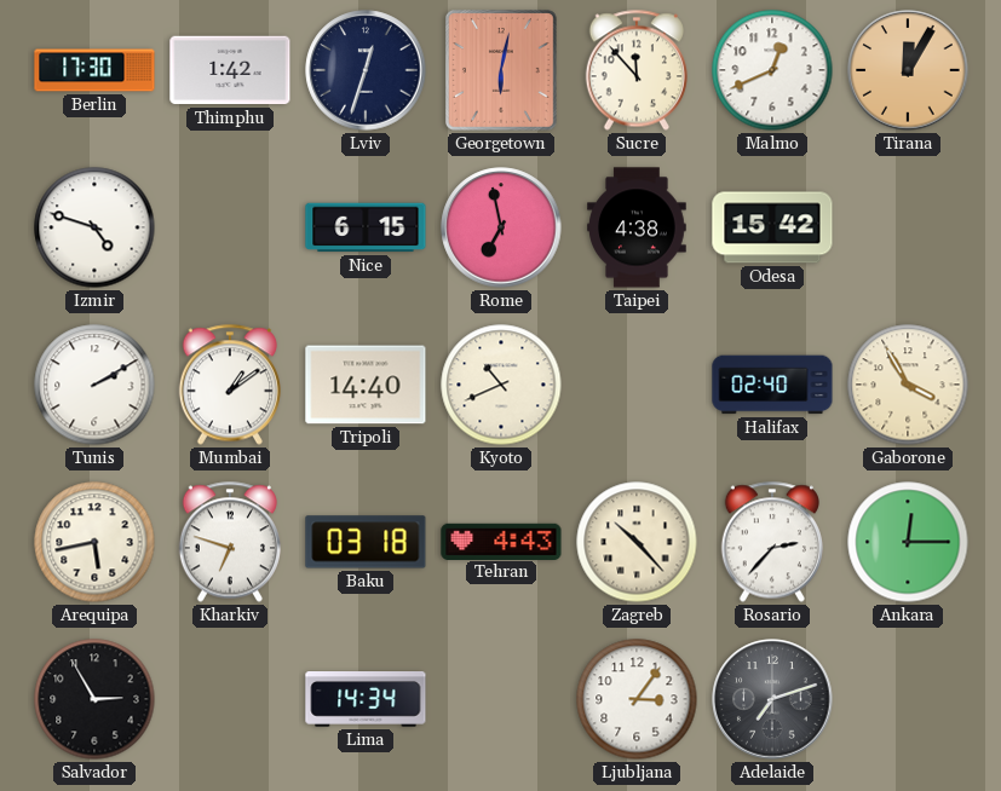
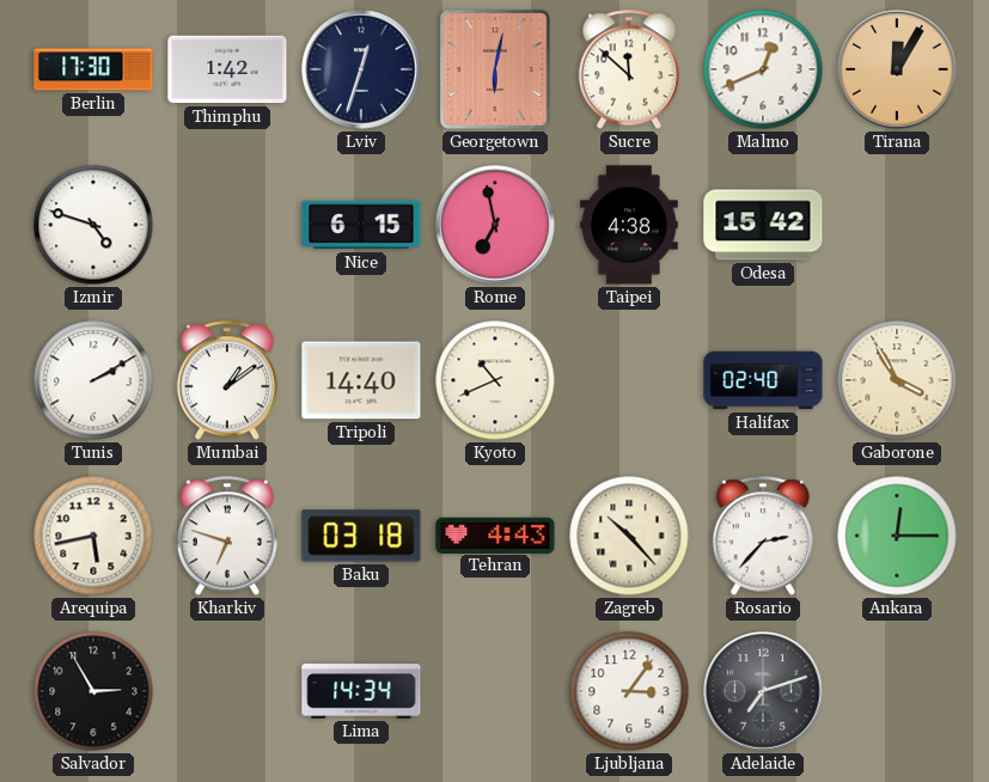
Sucre: 11:53 -> 11:52
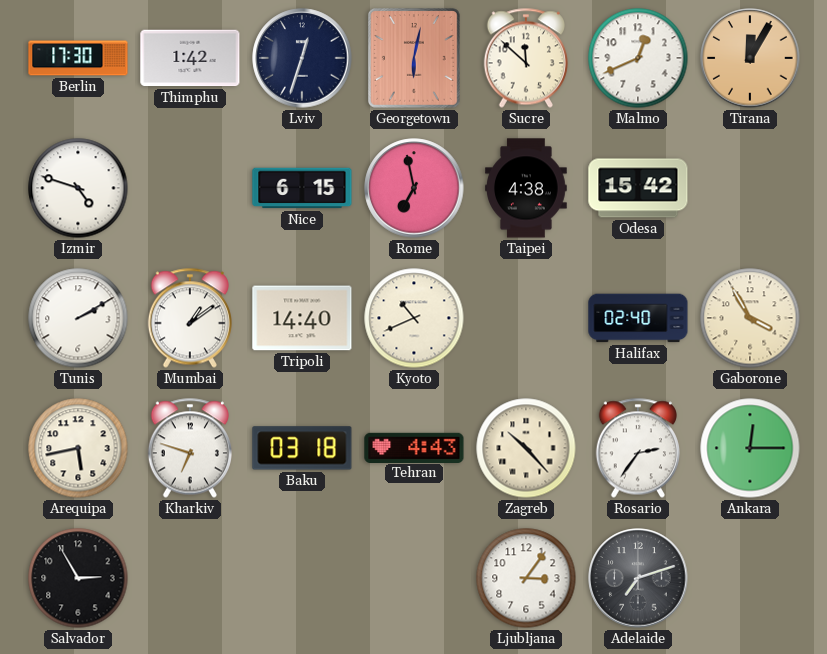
Rosario: 2:37 -> 2:36
Lima: 14:34 -> none
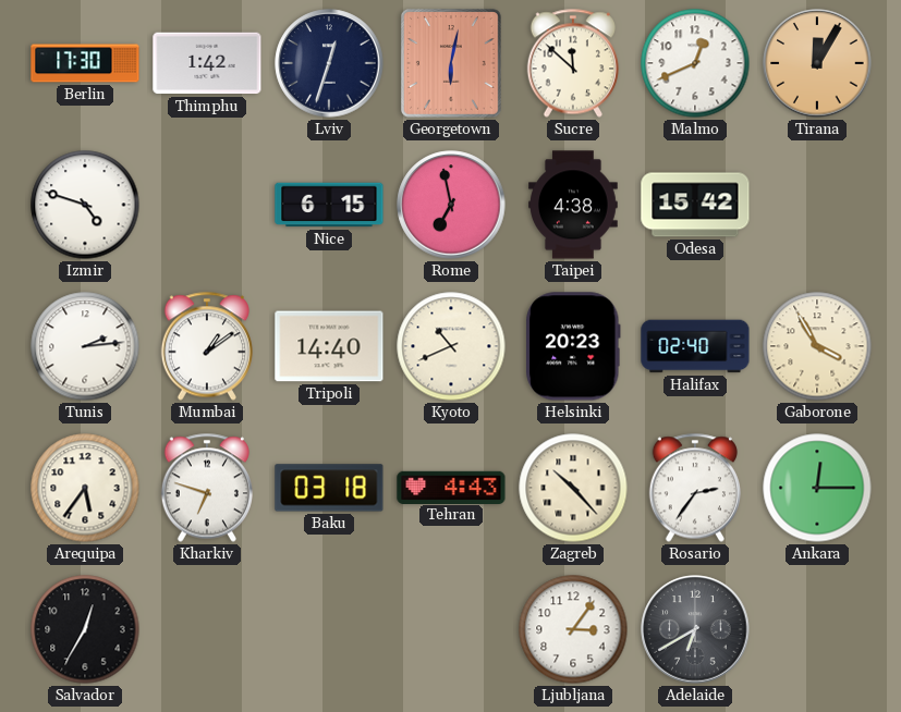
Tunis: 2:10 -> 2:14
Helsinki: none -> 20:23
Arequipa: 5:43 -> 5:36
Salvador: 2:55 -> 12:35
Adelaide: 7:12 -> 6:40
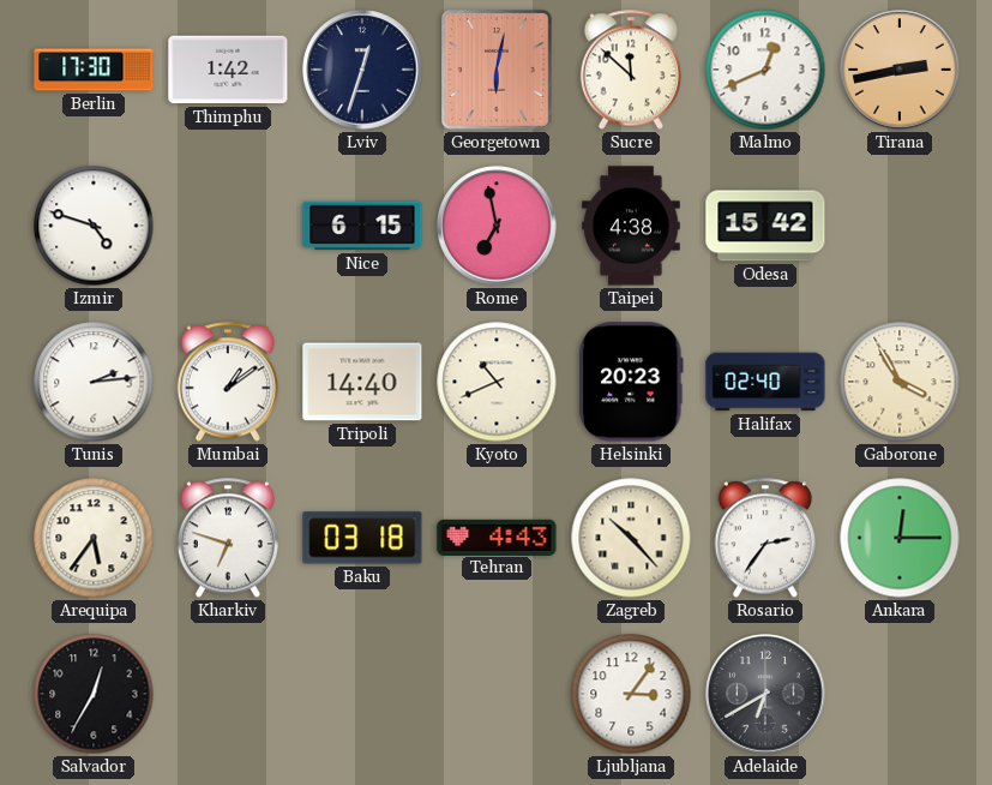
Tirana: 12:05 -> 2:43
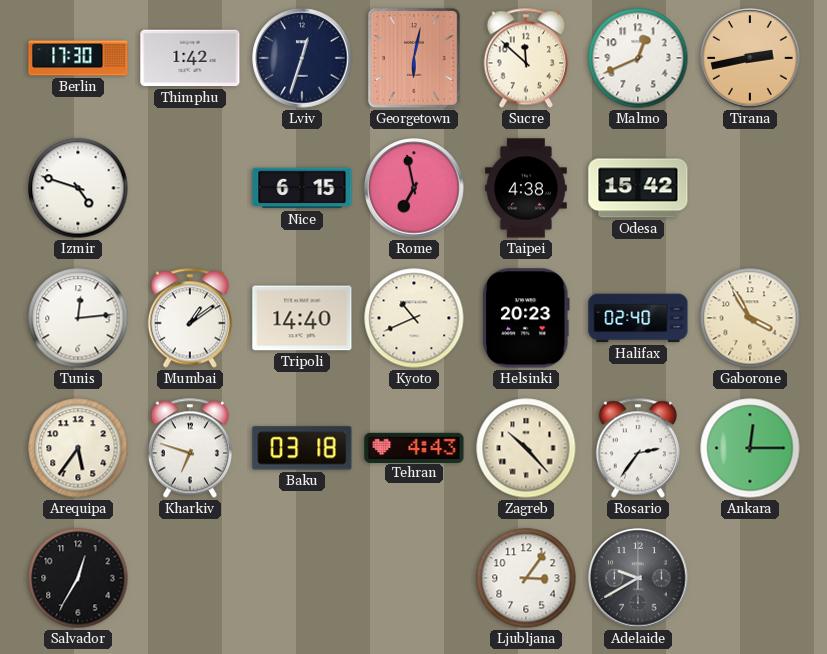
Tunis: 2:14 -> 12:14
Adelaide: 6:40 -> 9:40
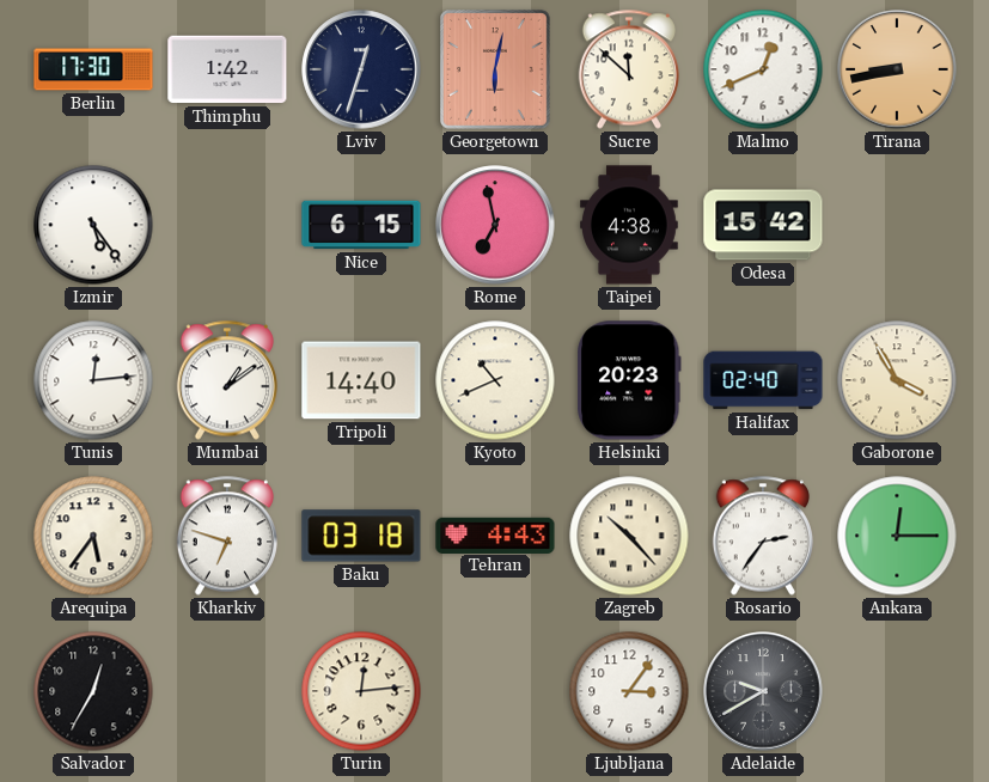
Tirana: 2:43 -> 8:43
Izmir: 4:48 -> 5:24
Turin: none -> 12:14
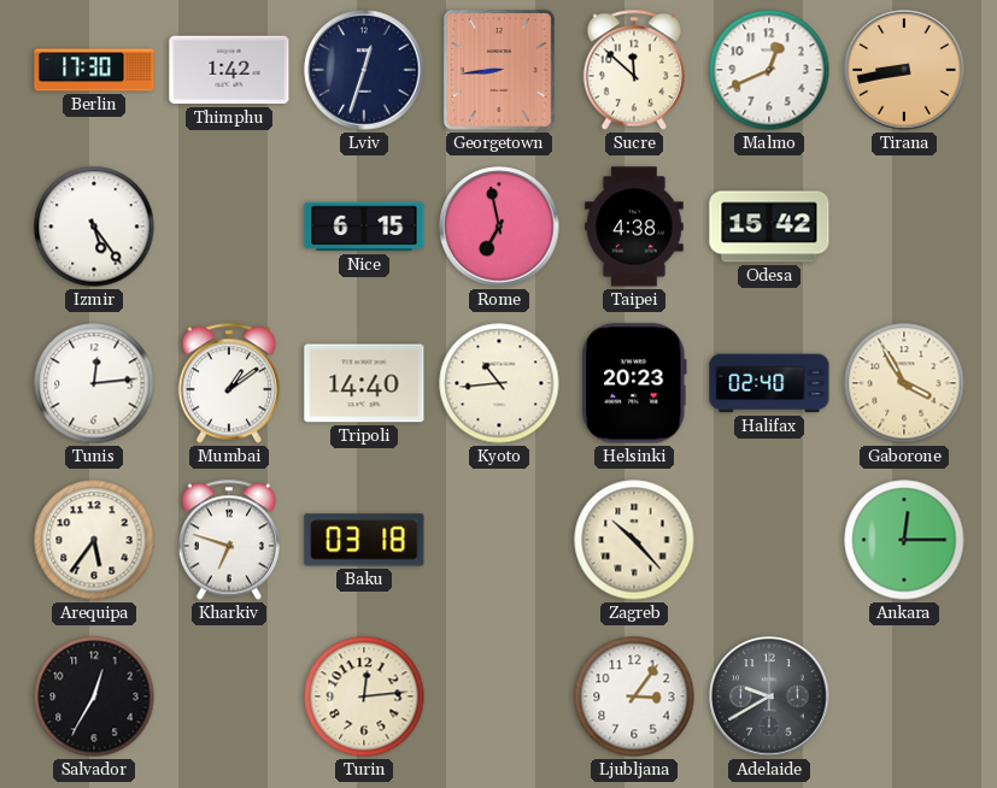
Georgetown: 6:02 -> 8:44
Kyoto: 10:41 -> 10:44
Tehran: 4:43 -> none
Rosario: 2:36 -> none
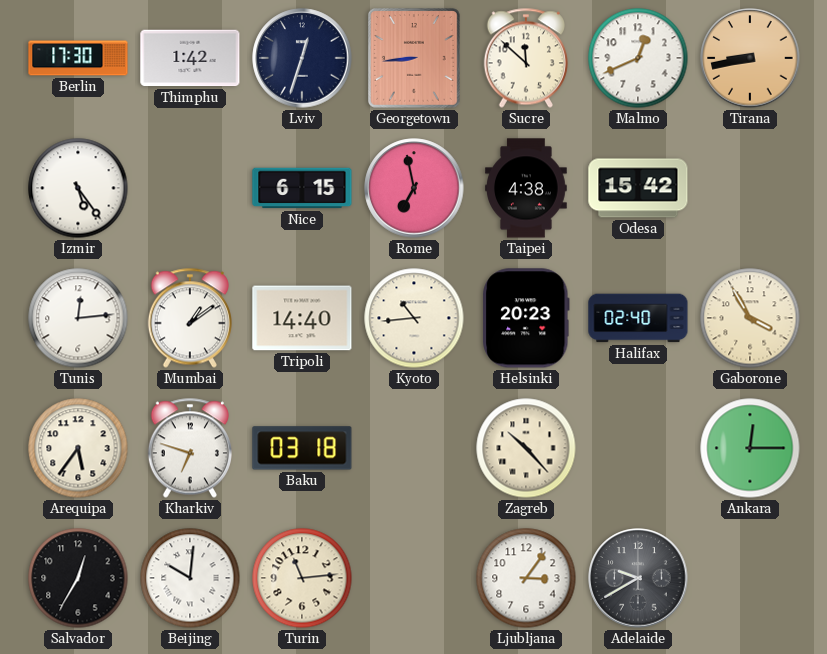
Beijing: none -> 10:01
Turin: 12:14 -> 11:14
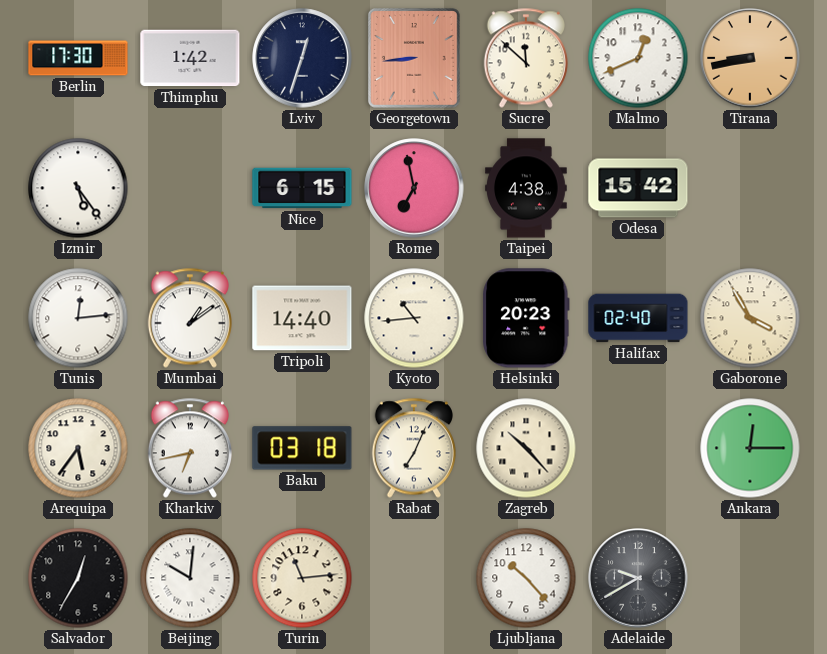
Kharkiv: 6:48 -> 6:43
Rabat: none -> 7:04
Ljubljana: 3:06 -> 10:23
